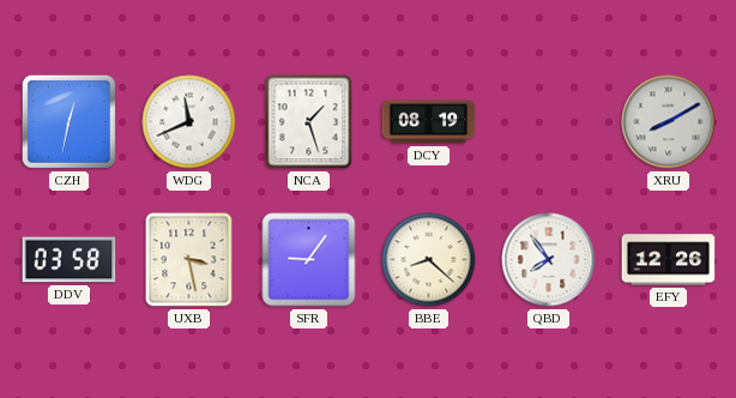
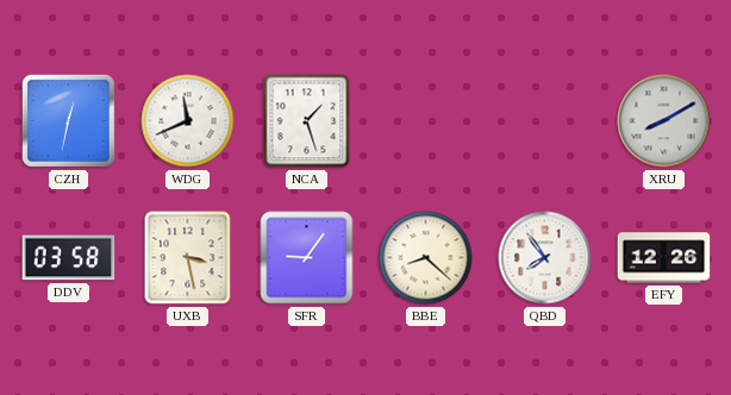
DCY: 08:19 -> none
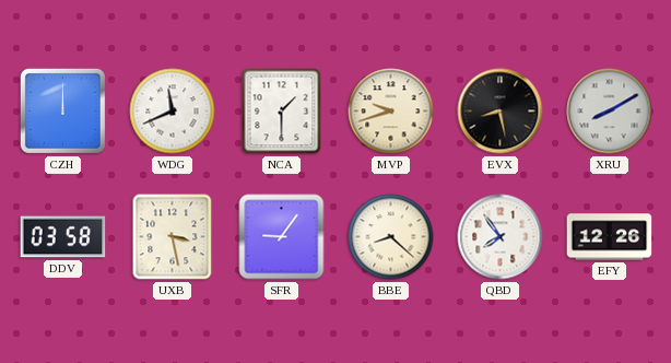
CZH: 12:32 -> 12:00
NCA: 1:27 -> 1:30
MVP: none -> 9:42
EVX: none -> 8:28
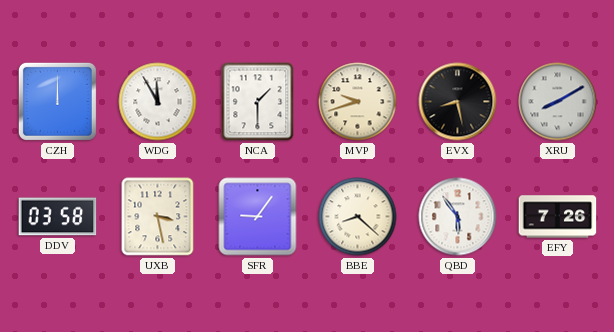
WDG: 11:41 -> 11:55
QBD: 7:54 -> 5:54
EFY: 12:26 -> 7:26
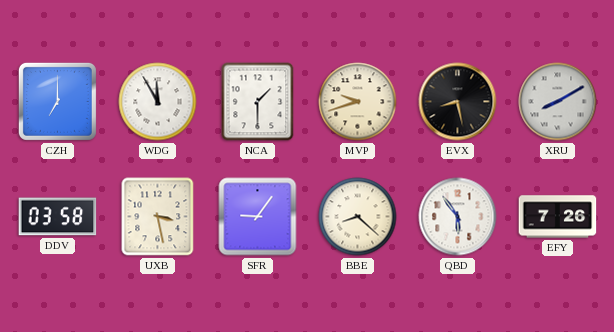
CZH: 12:00 -> 7:00
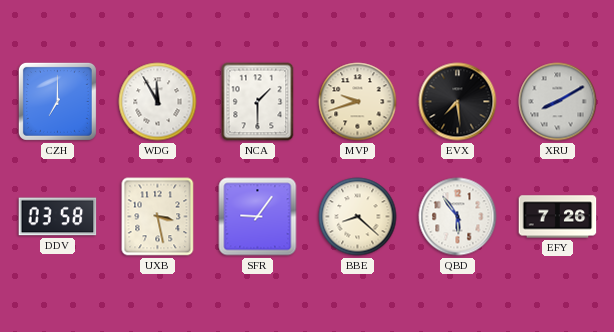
EVX: 8:28 -> 7:29
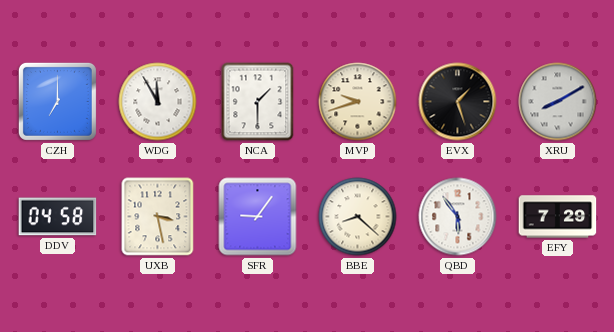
EVX: 7:29 -> 1:27
DDV: 03:58 -> 04:58
EFY: 7:26 -> 7:29
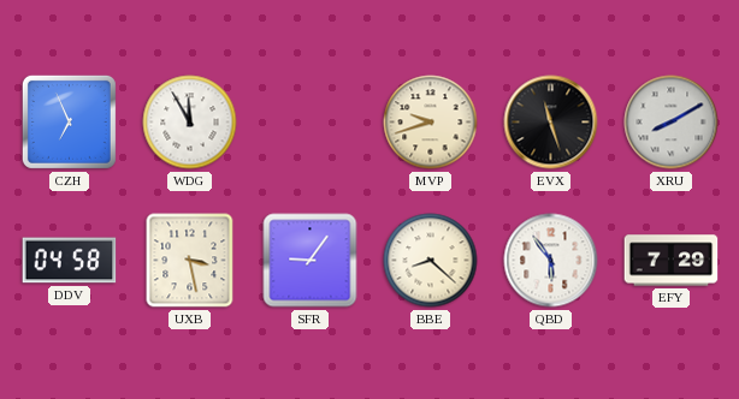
CZH: 7:00 -> 6:56
NCA: 1:30 -> none
EVX: 1:27 -> 11:27
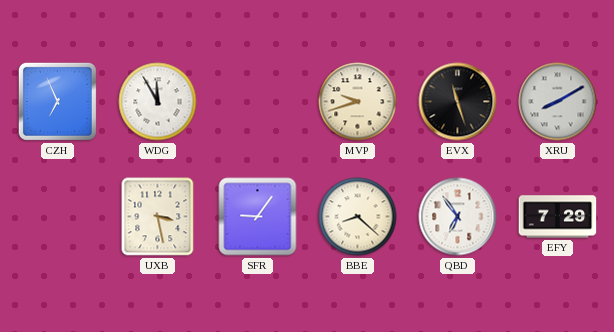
DDV: 04:58 -> none
QBD: 5:54 -> 6:54
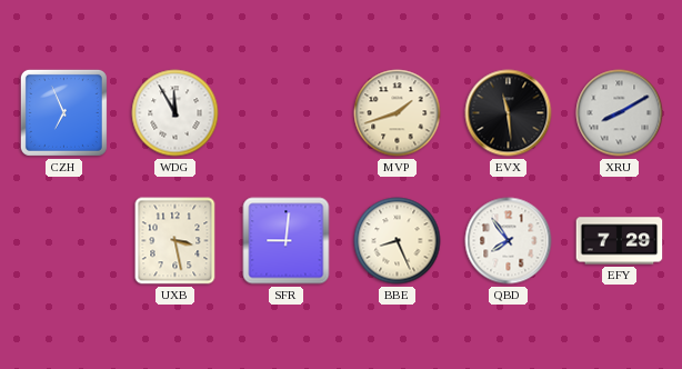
MVP: 9:42 -> 1:42
EVX: 11:27 -> 11:29
SFR: 9:06 -> 9:01
BBE: 8:22 -> 8:26
QBD: 6:54 -> 7:54
